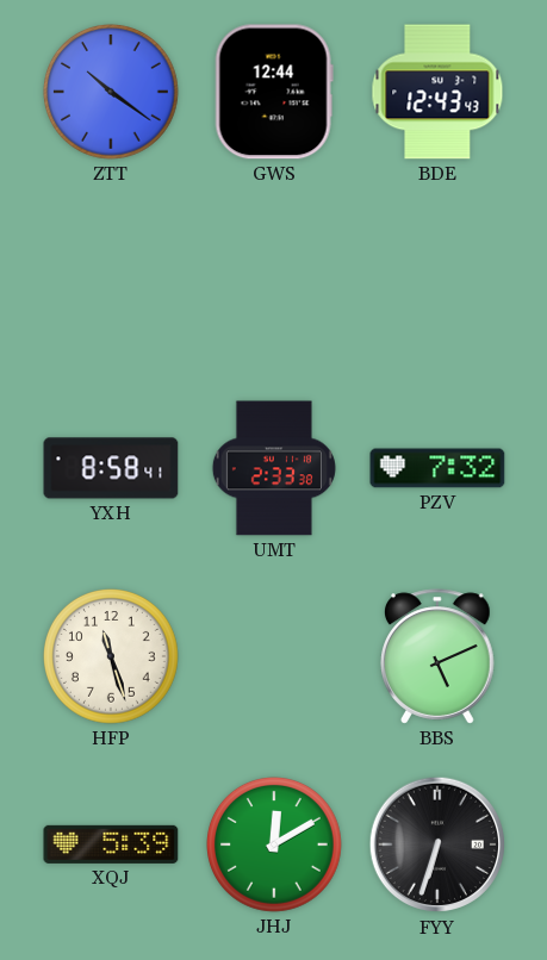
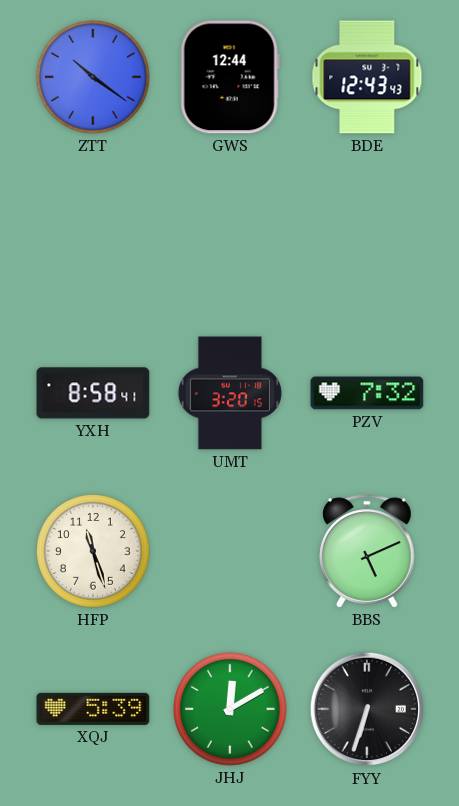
UMT: 2:33 -> 3:20
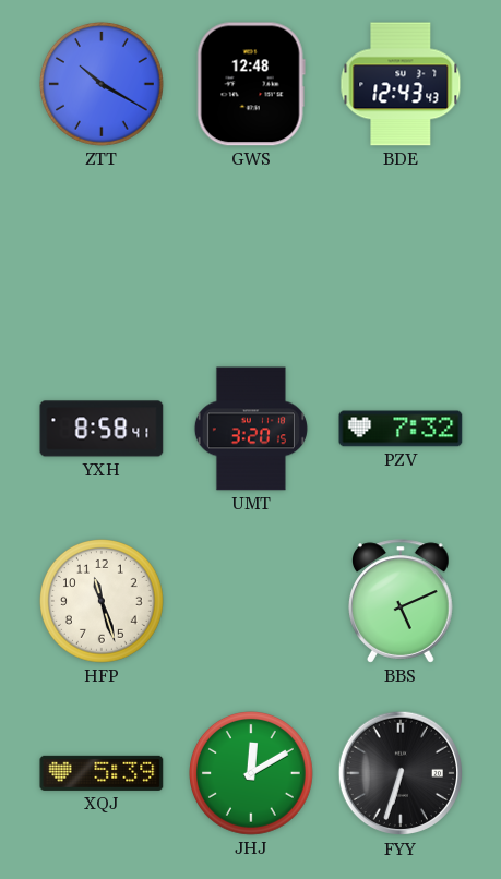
ZTT: 10:21 -> 10:20
GWS: 12:44 -> 12:48
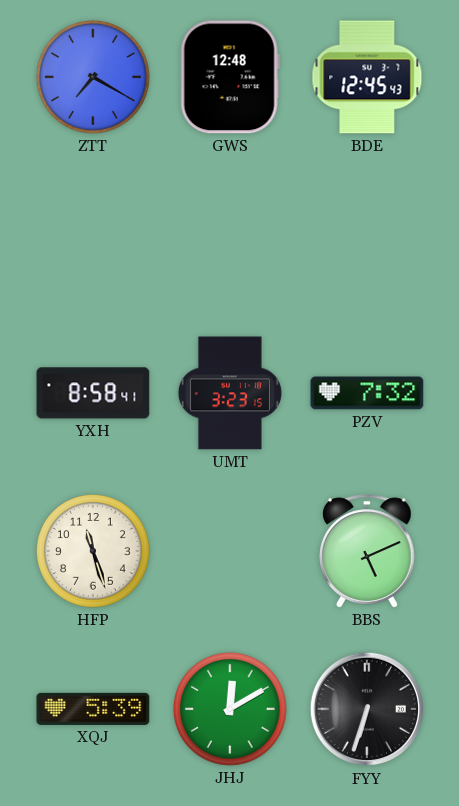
ZTT: 10:20 -> 7:20
BDE: 12:43 -> 12:45
UMT: 3:20 -> 3:23
